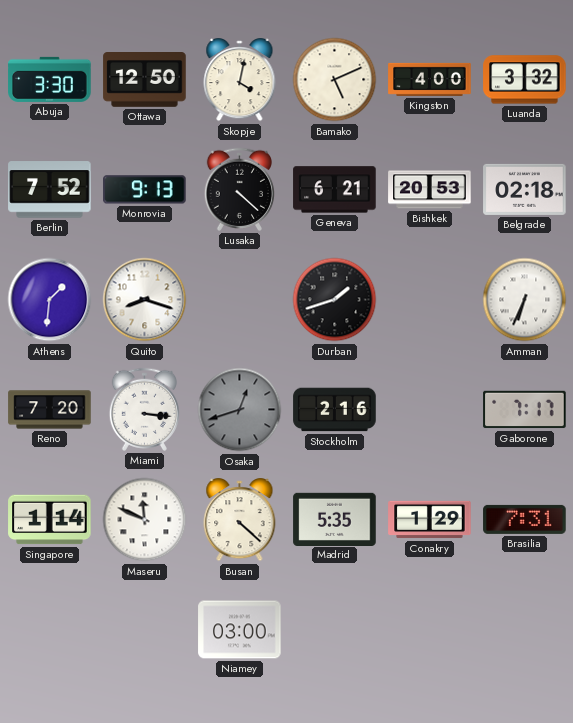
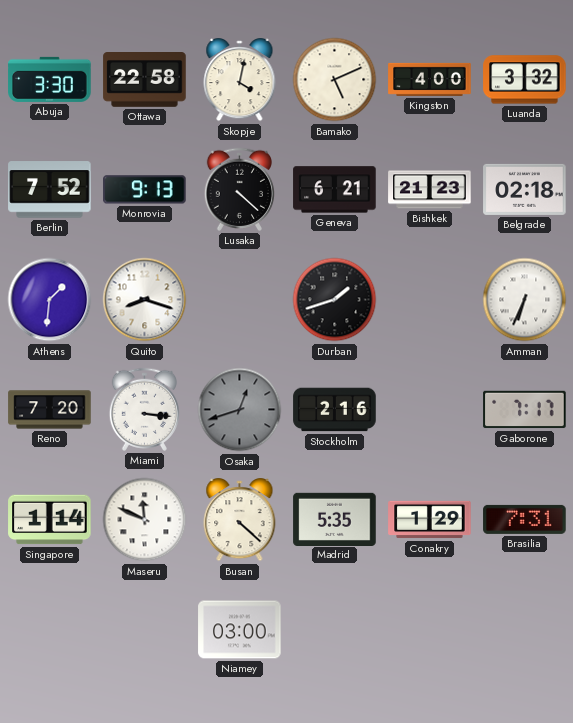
Ottawa: 12:50 -> 22:58
Bishkek: 20:53 -> 21:23
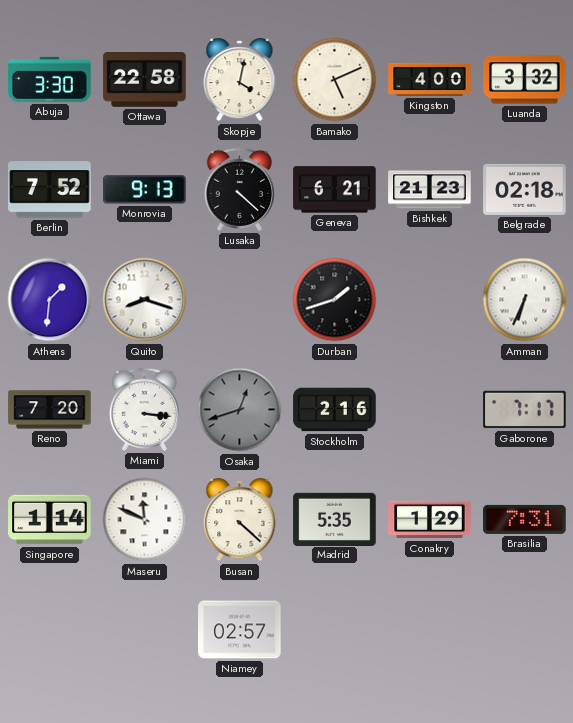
Niamey: 03:00 -> 02:57
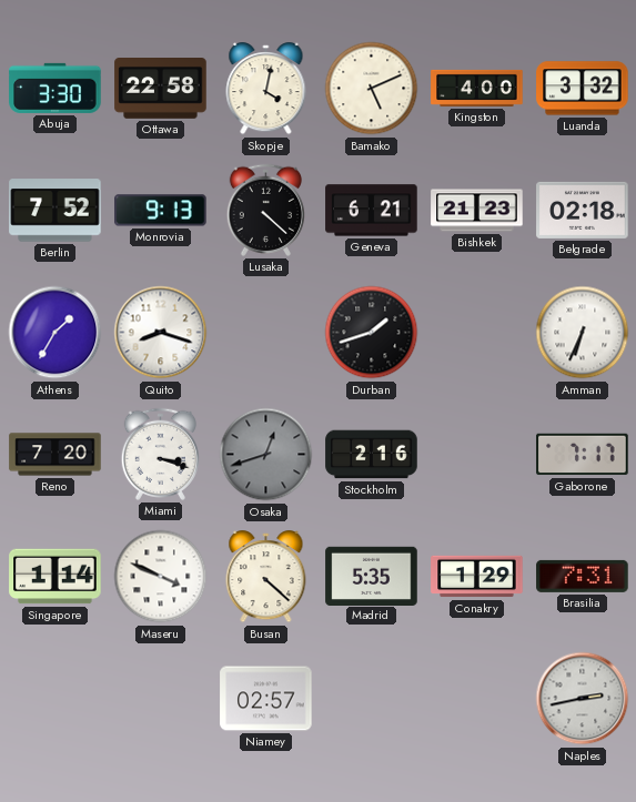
Athens: 1:31 -> 1:35
Miami: 3:16 -> 3:18
Maseru: 11:49 -> 3:49
Naples: none -> 2:43
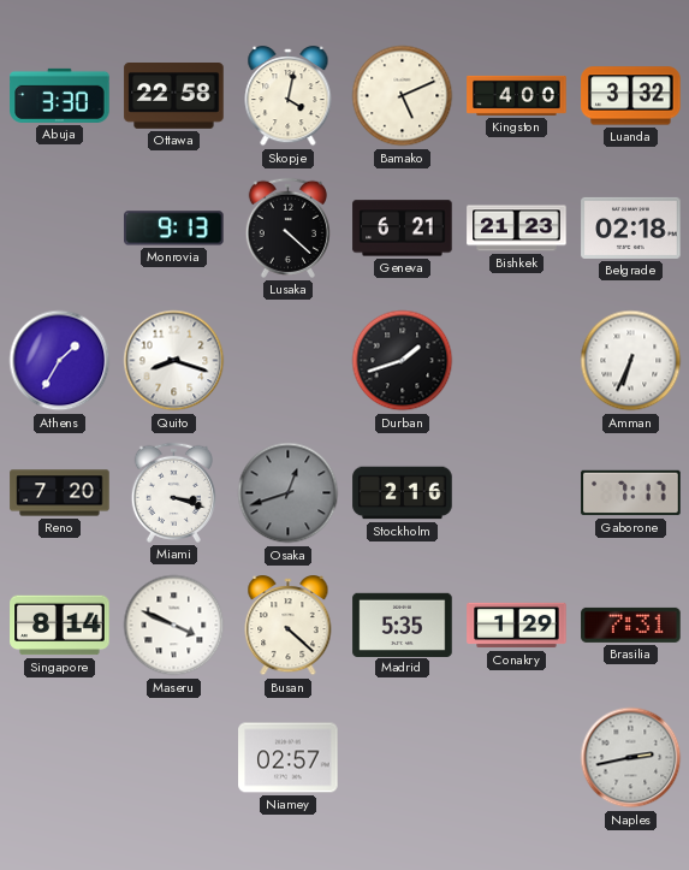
Berlin: 7:52 -> none
Singapore: 1:14 -> 8:14
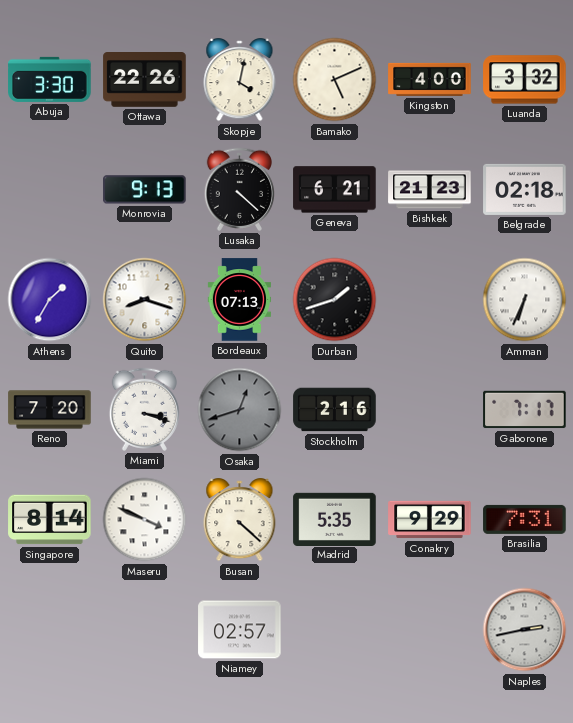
Ottawa: 22:58 -> 22:26
Bordeaux: none -> 07:13
Conakry: 1:29 -> 9:29
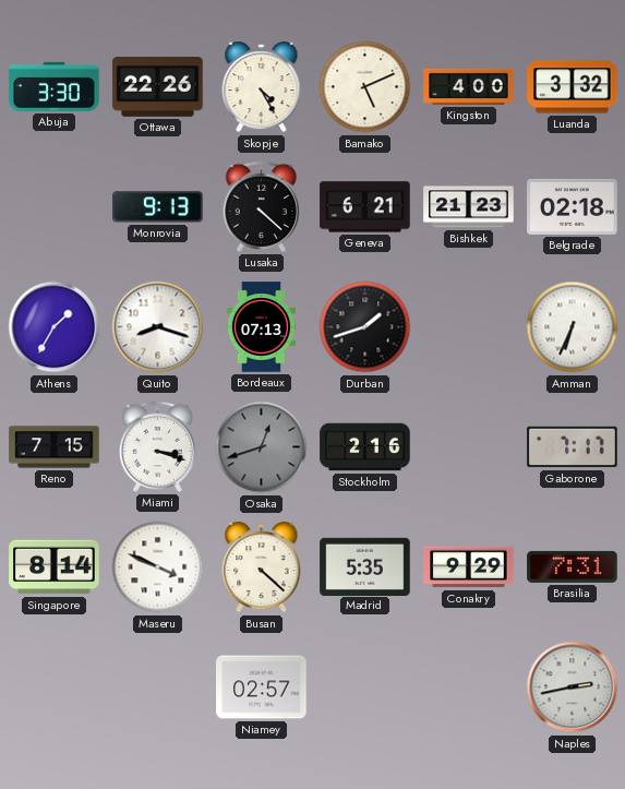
Skopje: 4:02 -> 4:25
Reno: 7:20 -> 7:15
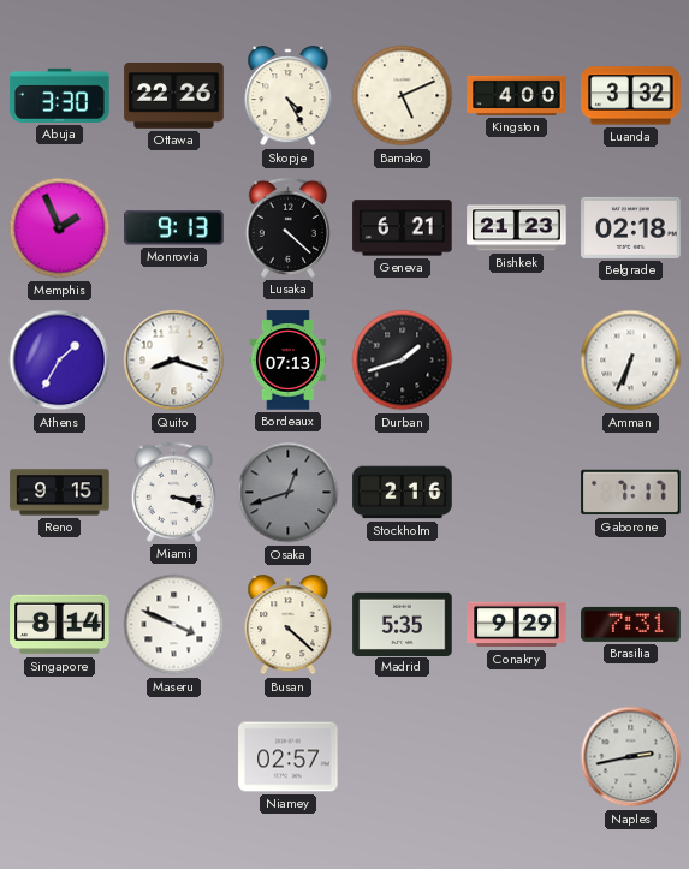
Memphis: none -> 1:56
Reno: 7:15 -> 9:15
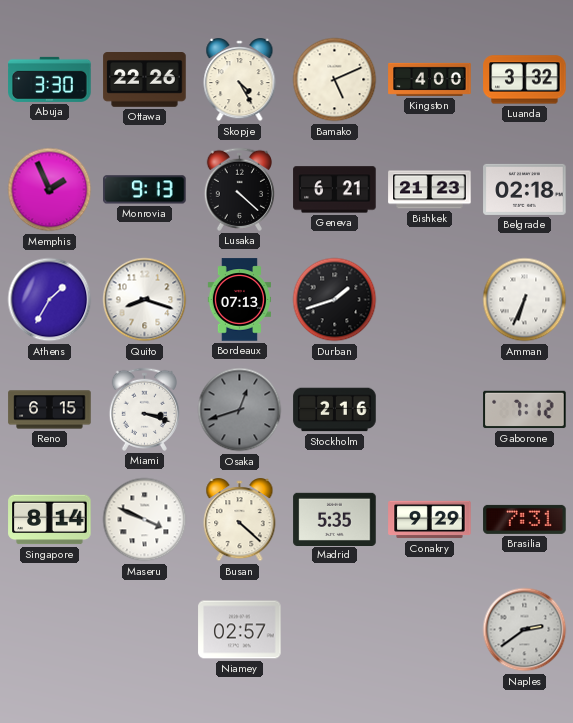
Reno: 9:15 -> 6:15
Gaborone: 7:17 -> 7:12
Naples: 2:43 -> 2:39
